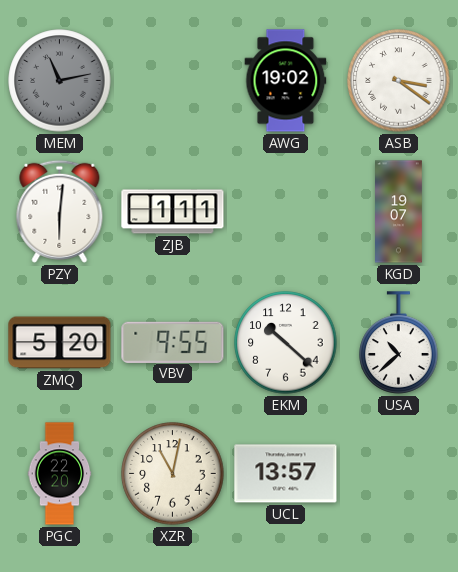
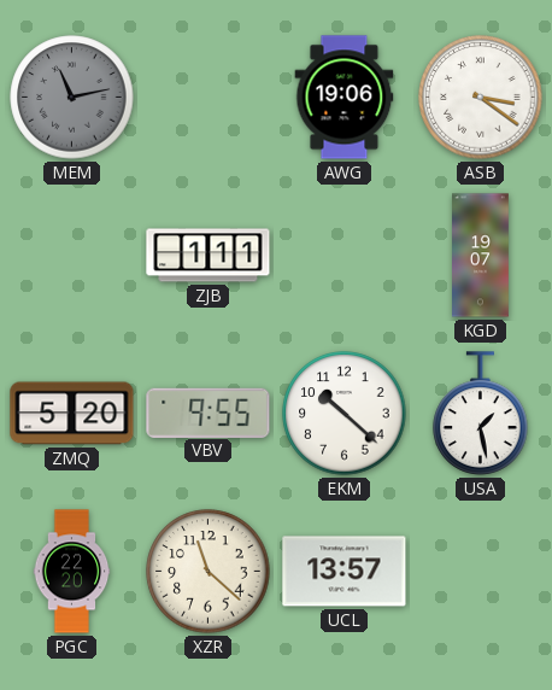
AWG: 19:02 -> 19:06
PZY: 6:01 -> none
USA: 10:38 -> 1:28
XZR: 11:02 -> 11:22
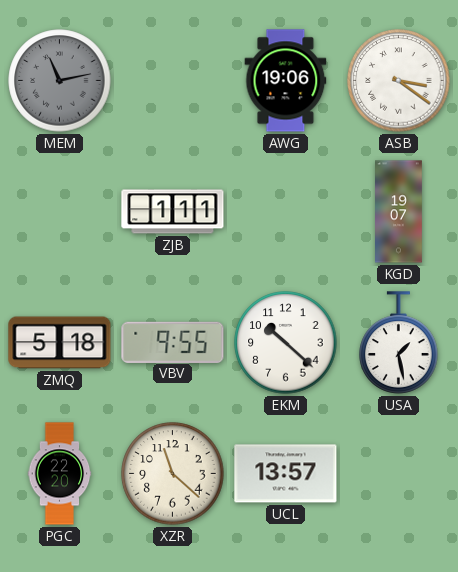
ZMQ: 5:20 -> 5:18
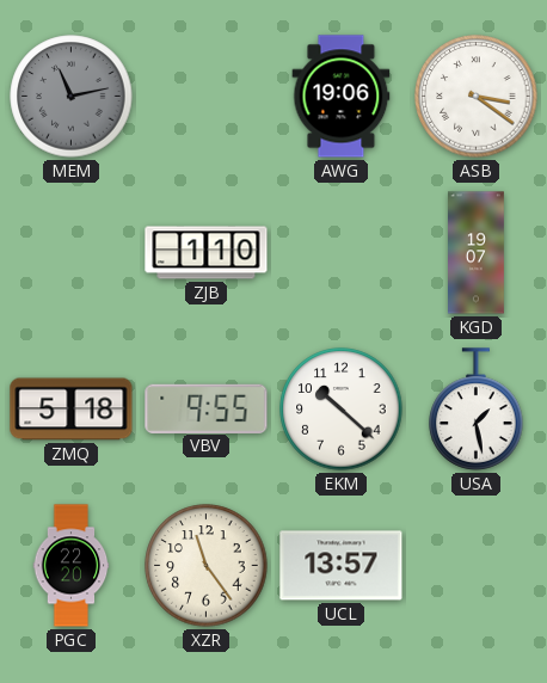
ZJB: 1:11 -> 1:10
XZR: 11:22 -> 11:24
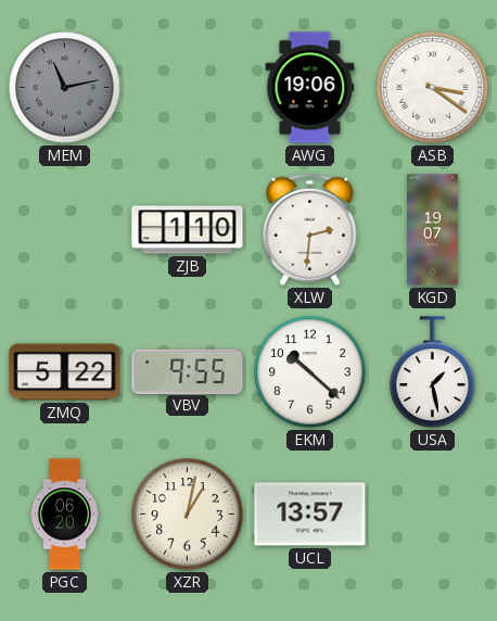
XLW: none -> 2:31
ZMQ: 5:18 -> 5:22
PGC: 22:20 -> 06:20
XZR: 11:24 -> 1:02
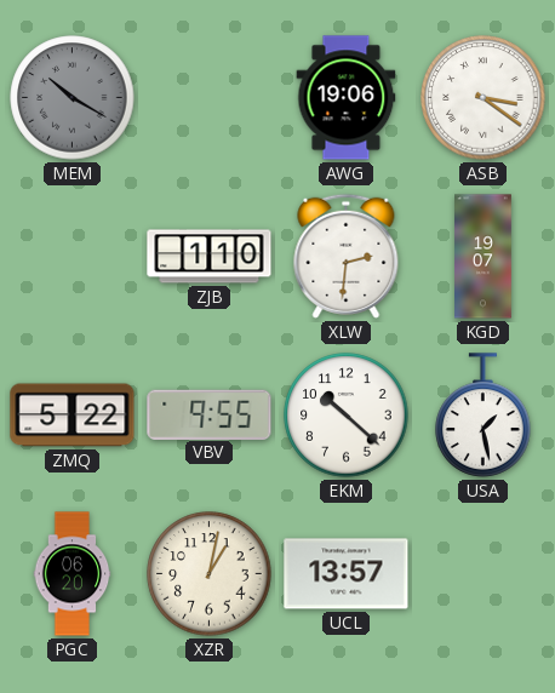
MEM: 11:13 -> 10:20
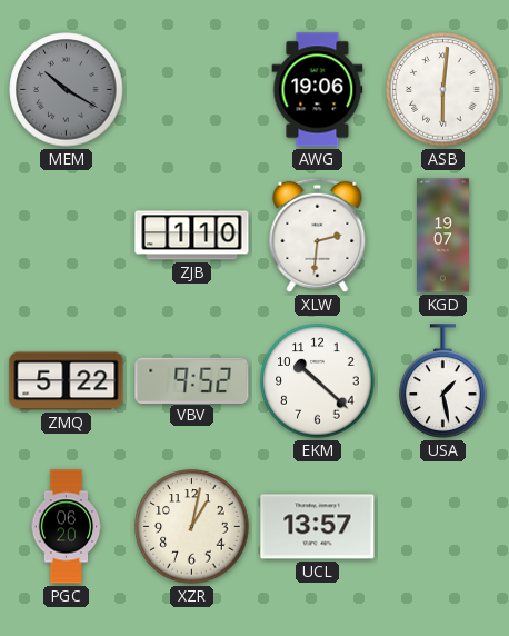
ASB: 3:21 -> 6:01
VBV: 9:55 -> 9:52
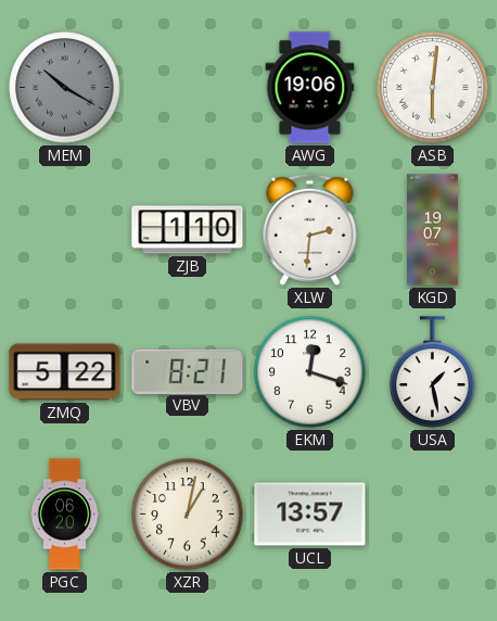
VBV: 9:52 -> 8:21
EKM: 10:22 -> 12:18
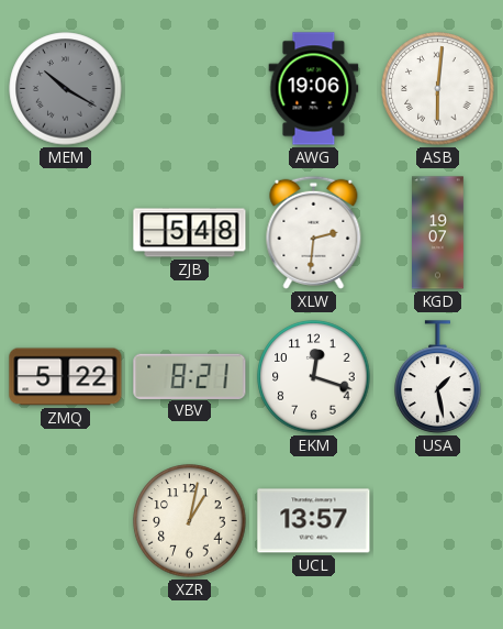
ZJB: 1:10 -> 5:48
PGC: 06:20 -> none
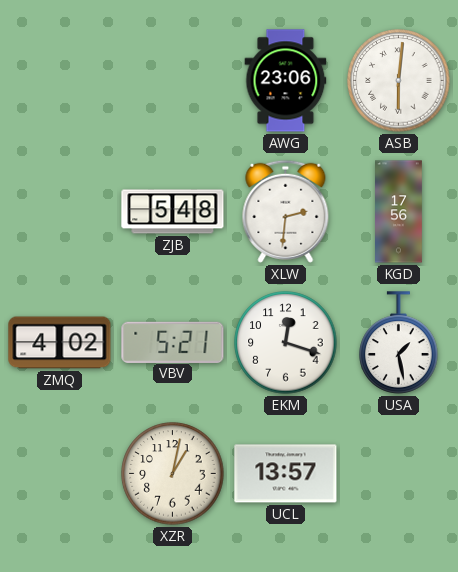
MEM: 10:20 -> none
AWG: 19:06 -> 23:06
KGD: 19:07 -> 17:56
ZMQ: 5:22 -> 4:02
VBV: 8:21 -> 5:21
